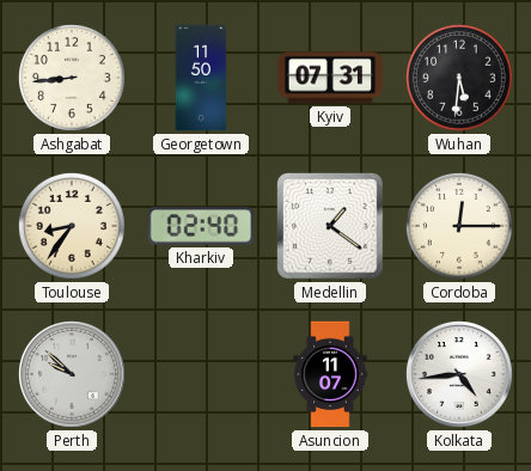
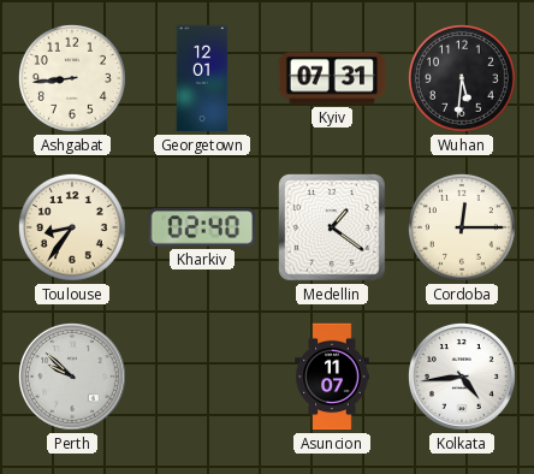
Georgetown: 11:50 -> 12:01
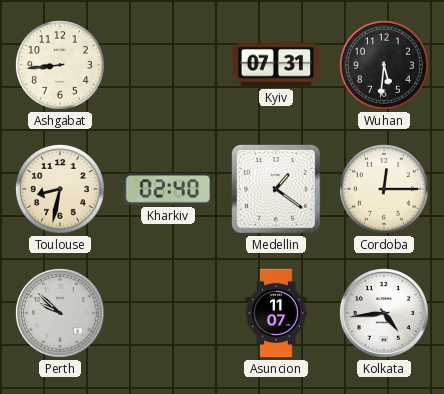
Georgetown: 12:01 -> none
Toulouse: 8:36 -> 8:32
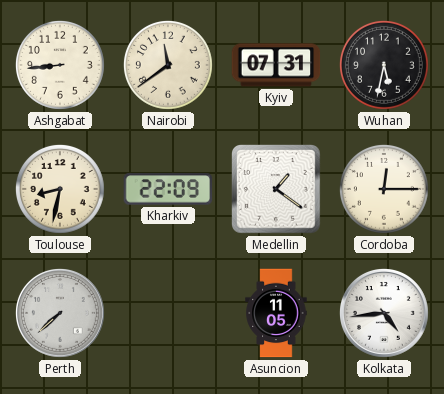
Nairobi: none -> 11:39
Wuhan: 5:31 -> 5:32
Kharkiv: 02:40 -> 22:09
Perth: 9:52 -> 7:38
Asuncion: 11:07 -> 11:05
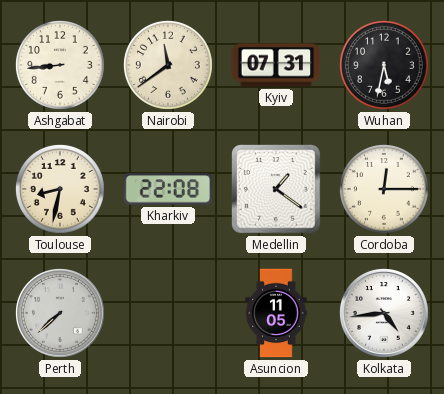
Kharkiv: 22:09 -> 22:08
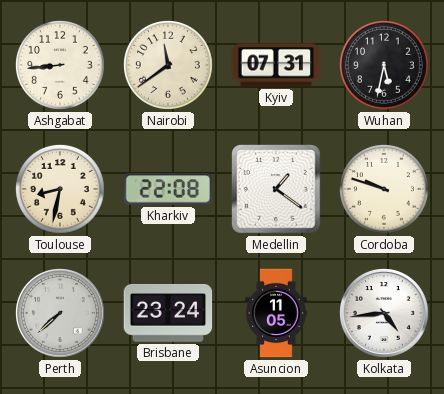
Cordoba: 12:15 -> 9:48
Brisbane: none -> 23:24
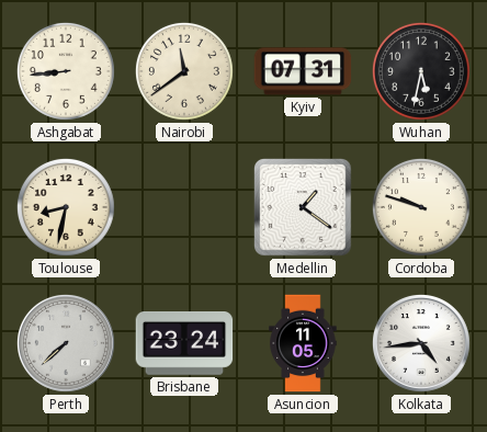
Kharkiv: 22:08 -> none
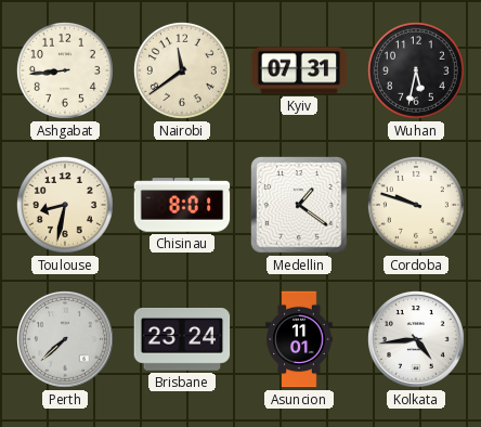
Chisinau: none -> 8:01
Asuncion: 11:05 -> 11:01
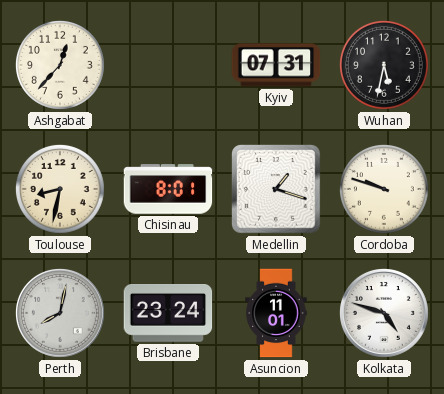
Ashgabat: 8:44 -> 12:37
Nairobi: 11:39 -> none
Medellin: 1:21 -> 1:18
Perth: 7:38 -> 8:02
Kolkata: 4:44 -> 4:48
